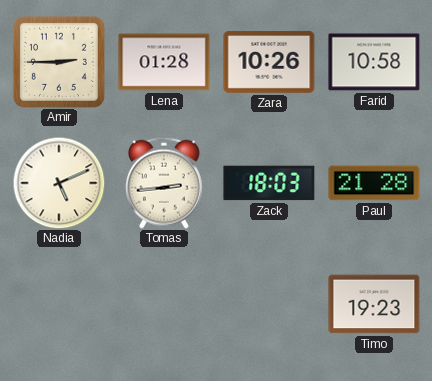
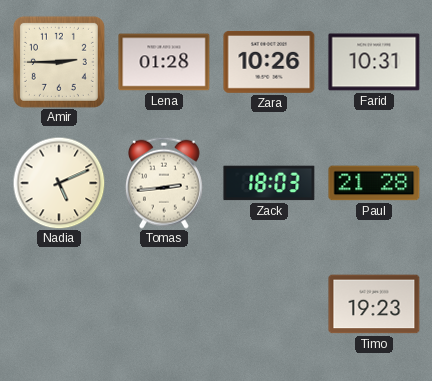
Farid: 10:58 -> 10:31
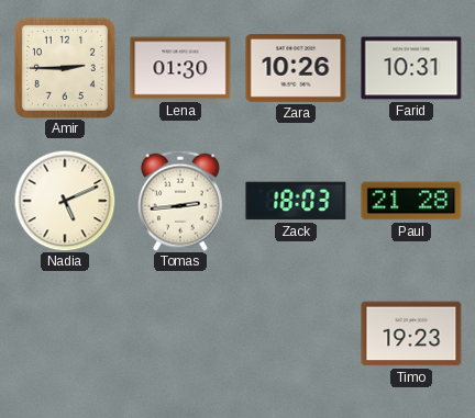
Lena: 01:28 -> 01:30
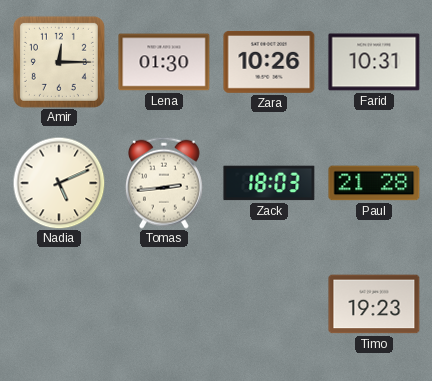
Amir: 2:45 -> 12:15
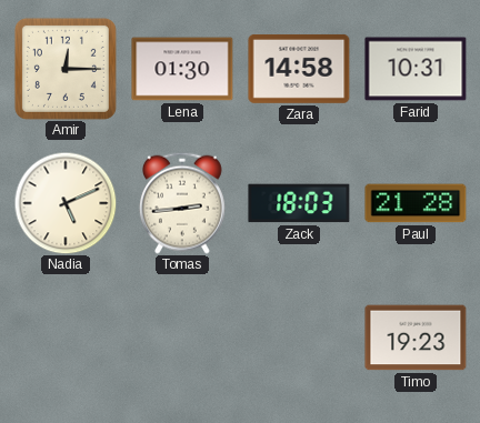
Zara: 10:26 -> 14:58
